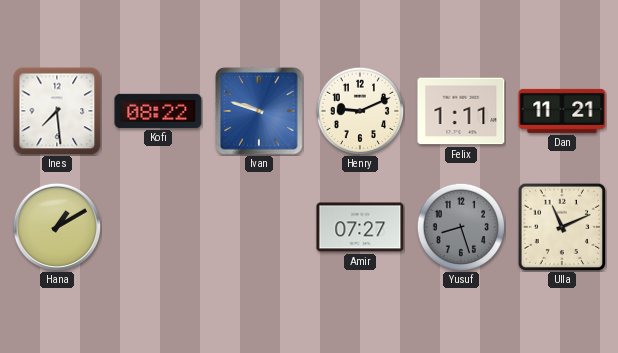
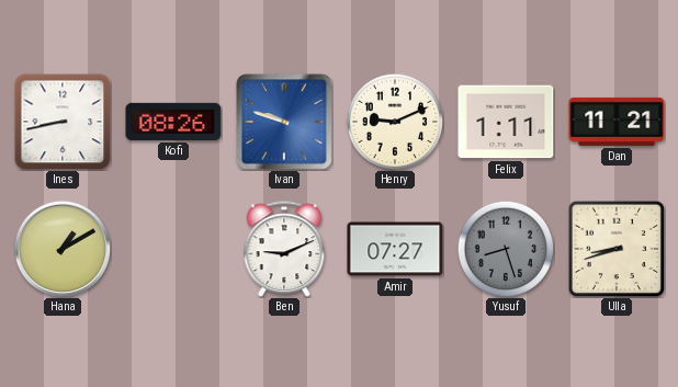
Ines: 7:29 -> 8:43
Kofi: 08:22 -> 08:26
Ben: none -> 9:11
Ulla: 11:11 -> 8:42
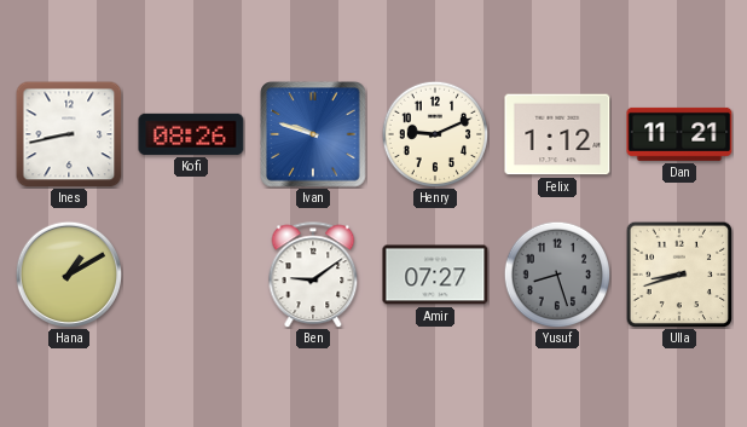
Felix: 1:11 -> 1:12
Ben: 9:11 -> 9:09
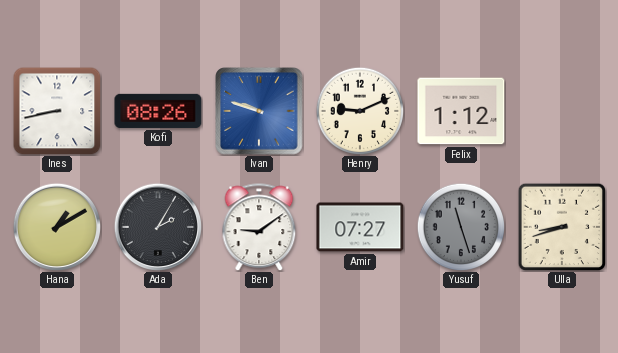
Dan: 11:21 -> none
Ada: none -> 2:05
Yusuf: 8:27 -> 11:27
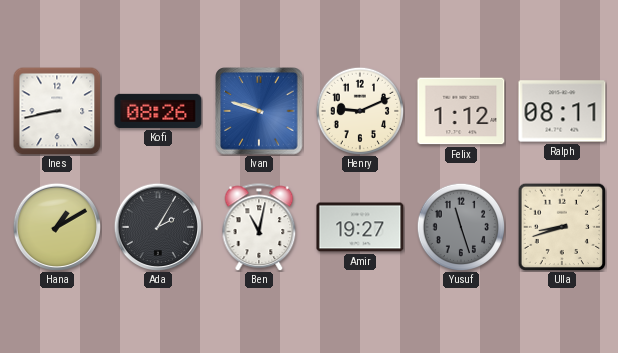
Ralph: none -> 08:11
Ben: 9:09 -> 11:02
Amir: 07:27 -> 19:27
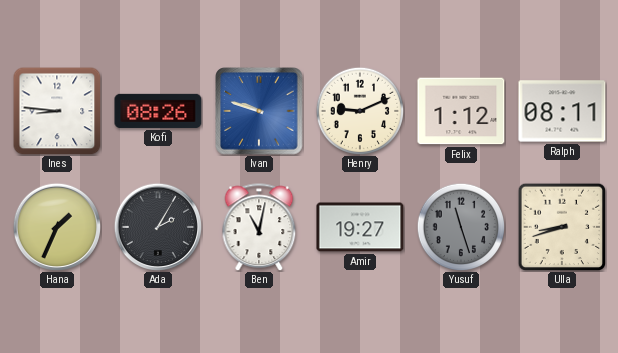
Ines: 8:43 -> 8:46
Hana: 1:10 -> 1:34
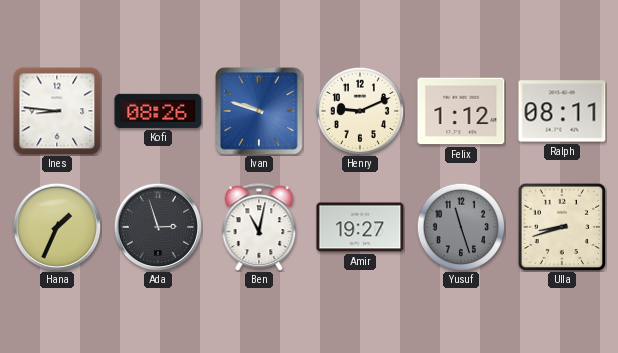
Ada: 2:05 -> 2:57
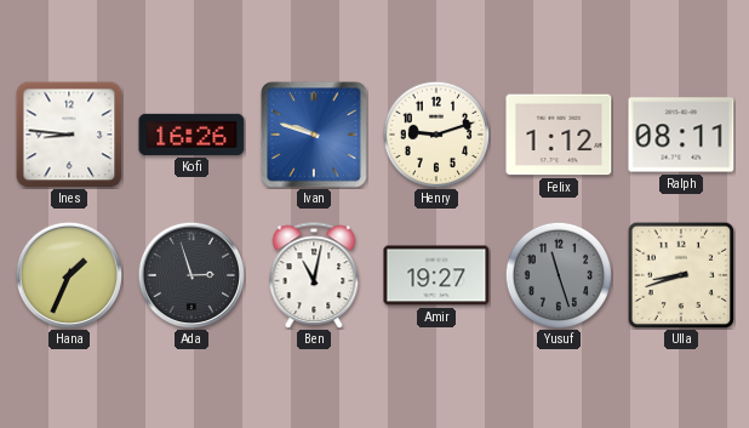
Kofi: 08:26 -> 16:26
Henry: 9:11 -> 9:12
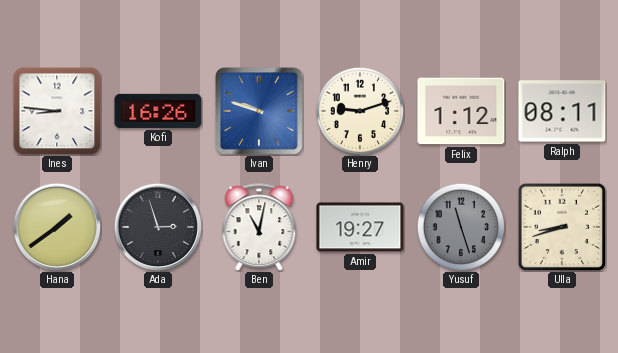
Hana: 1:34 -> 1:39
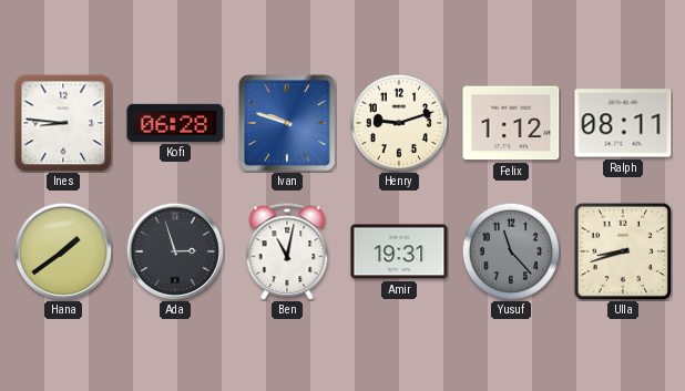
Kofi: 16:26 -> 06:28
Amir: 19:27 -> 19:31
Yusuf: 11:27 -> 11:23
